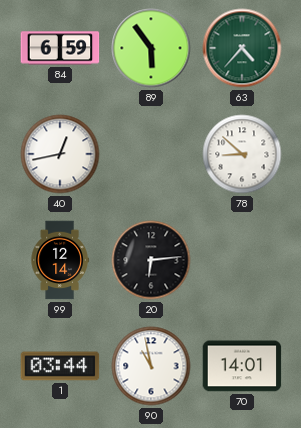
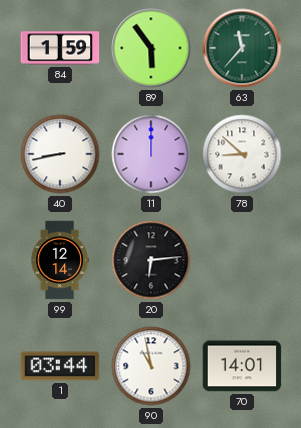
84: 6:59 -> 1:59
63: 4:37 -> 11:37
40: 12:43 -> 8:43
11: none -> 12:00
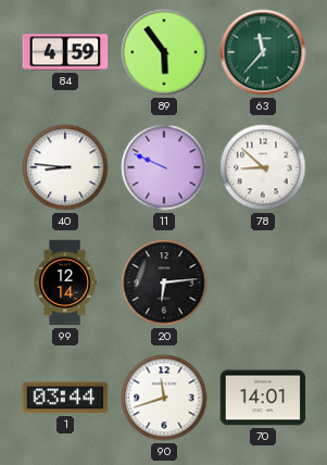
84: 1:59 -> 4:59
40: 8:43 -> 8:46
11: 12:00 -> 9:49
90: 10:58 -> 11:42
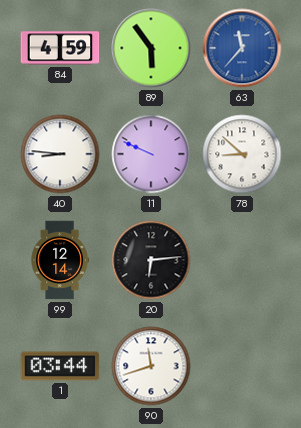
63 dial: green -> blue
70: 14:01 -> none
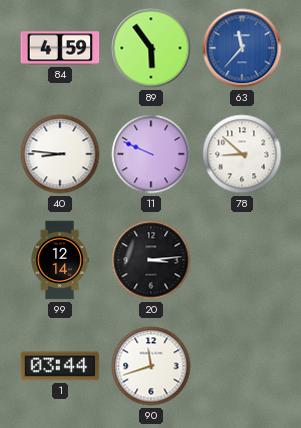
20: 6:14 -> 3:14
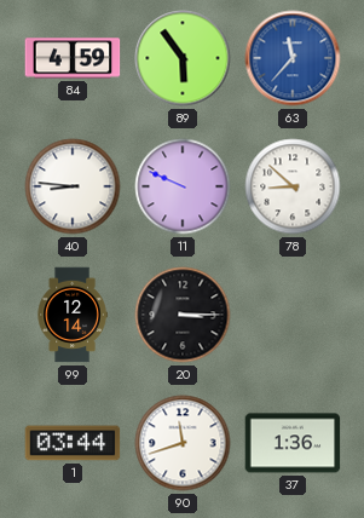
20: 3:14 -> 3:15
37: none -> 1:36
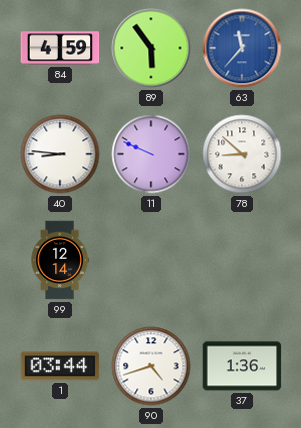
20: 3:15 -> none
90: 11:42 -> 4:42
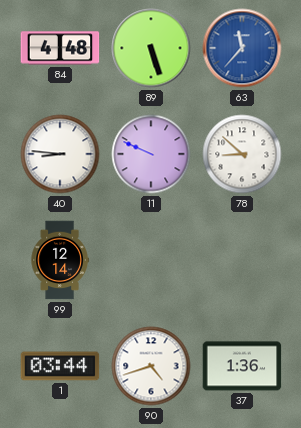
84: 4:59 -> 4:48
89: 5:54 -> 5:27
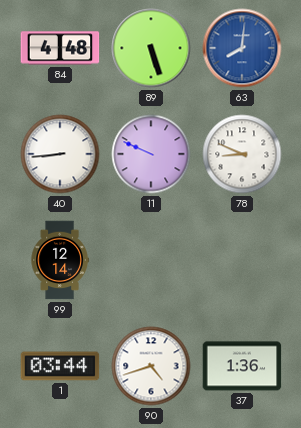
63: 11:37 -> 8:01
40: 8:46 -> 8:44
78: 8:52 -> 8:49
